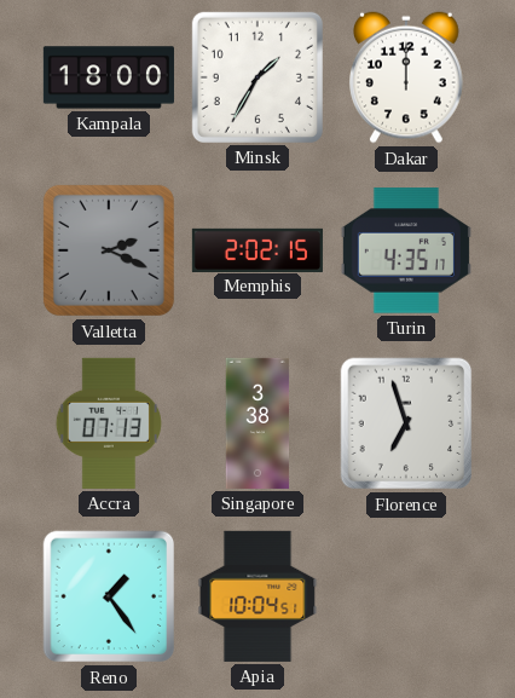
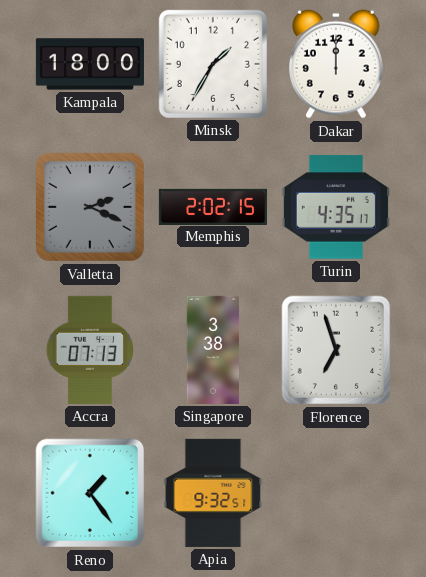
Apia: 10:04 -> 9:32
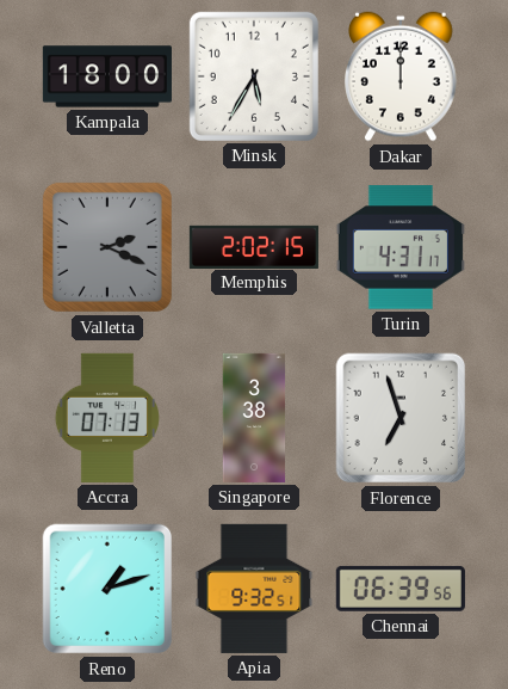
Minsk: 1:35 -> 5:35
Turin: 4:35 -> 4:31
Reno: 1:24 -> 1:12
Chennai: none -> 06:39
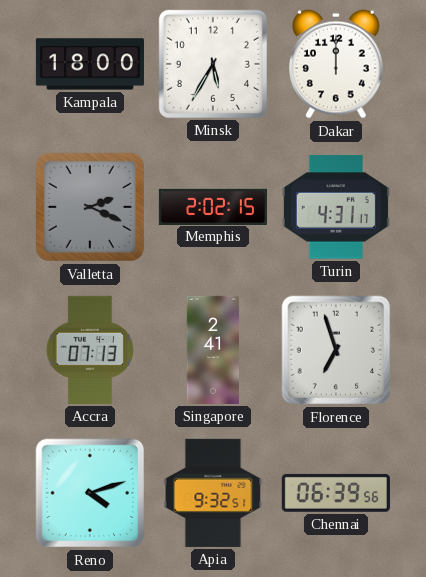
Singapore: 3:38 -> 2:41
Reno: 1:12 -> 4:12
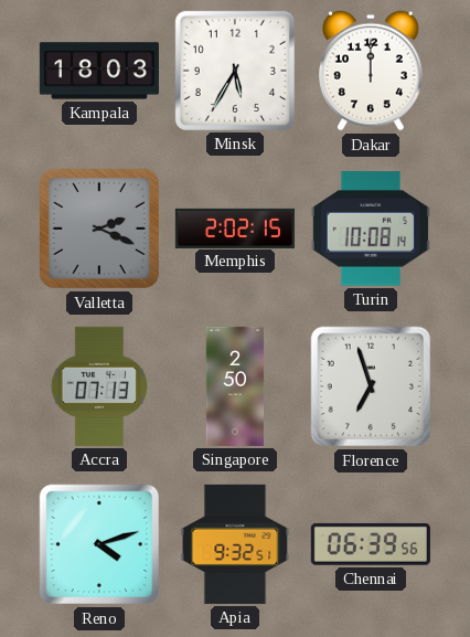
Kampala: 18:00 -> 18:03
Turin: 4:31 -> 10:08
Singapore: 2:41 -> 2:50
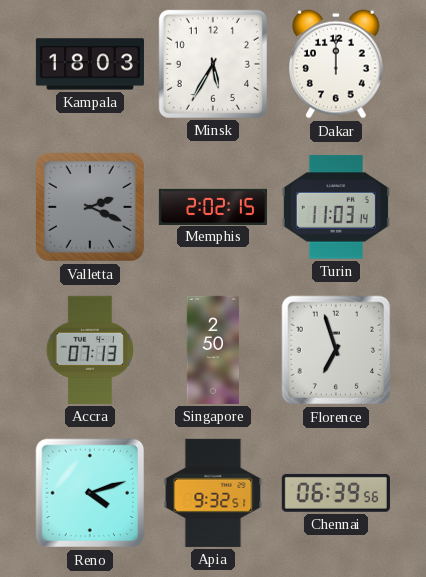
Turin: 10:08 -> 11:03
